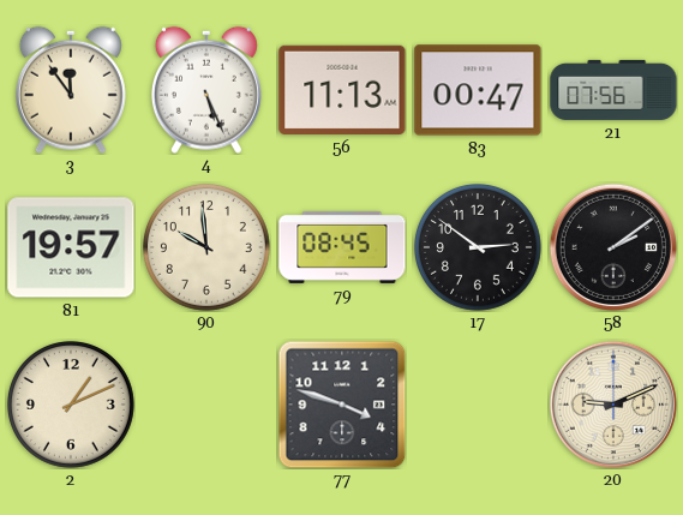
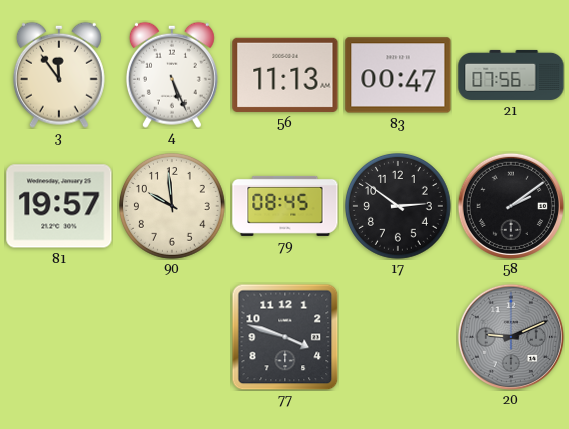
2: 1:11 -> none
20 dial: cream -> grey
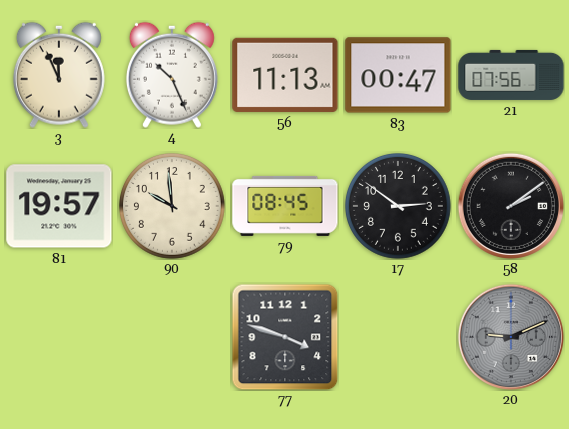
3: 11:54 -> 11:56
4: 5:26 -> 10:26
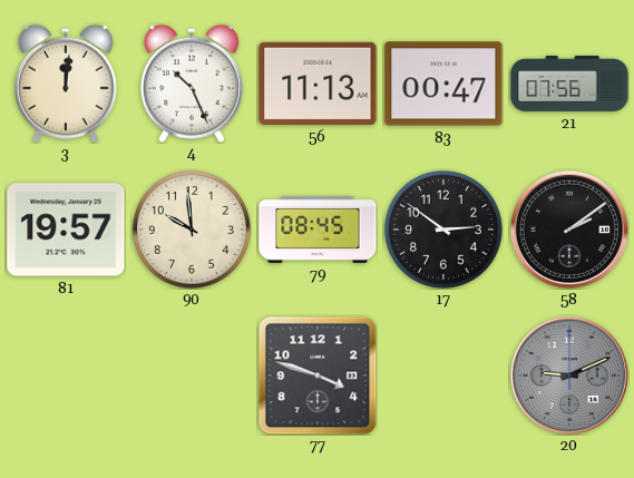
3: 11:56 -> 12:01
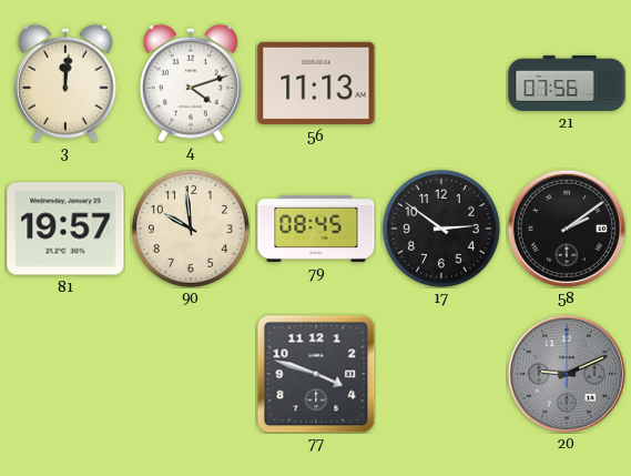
4: 10:26 -> 4:12
83: 00:47 -> none
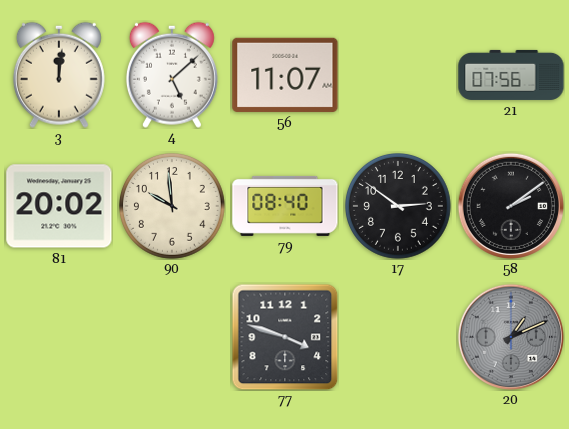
4: 4:12 -> 5:08
56: 11:13 -> 11:07
81: 19:57 -> 20:02
79: 08:45 -> 08:40
20: 9:11 -> 1:11
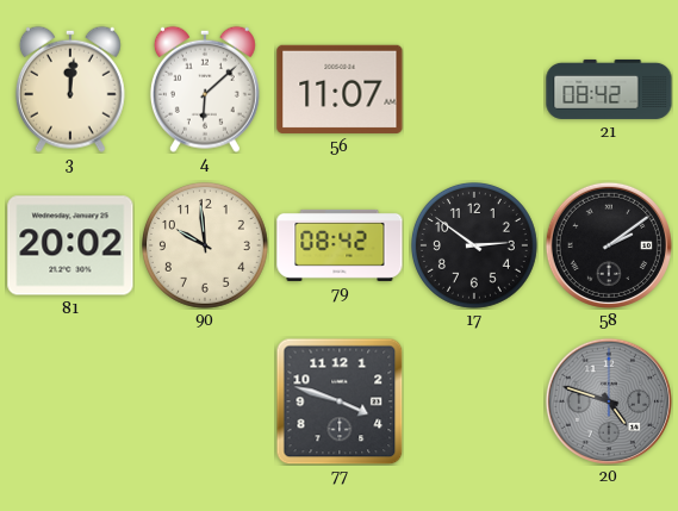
4: 5:08 -> 6:08
21: 07:56 -> 08:42
79: 08:40 -> 08:42
20: 1:11 -> 4:48
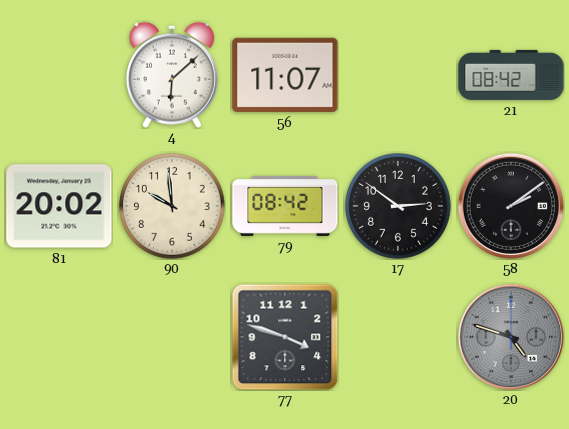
3: 12:01 -> none
